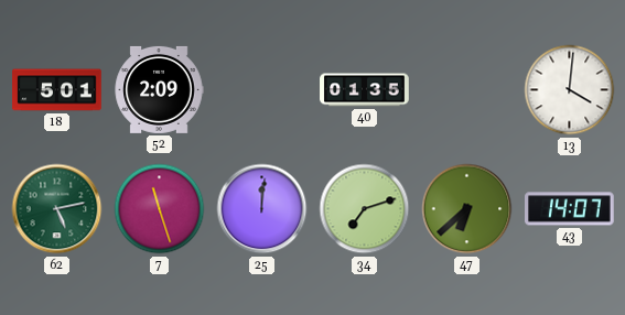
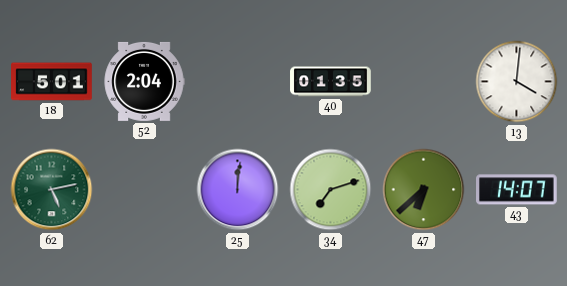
52: 2:09 -> 2:04
7: 11:27 -> none
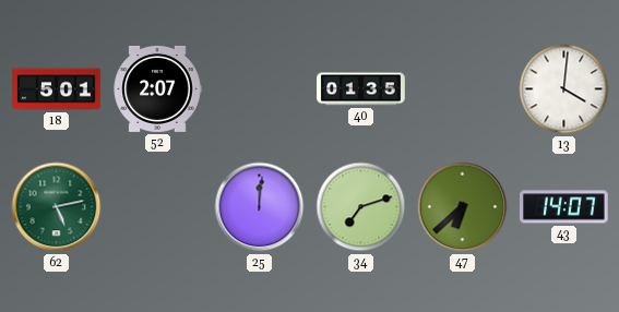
52: 2:04 -> 2:07
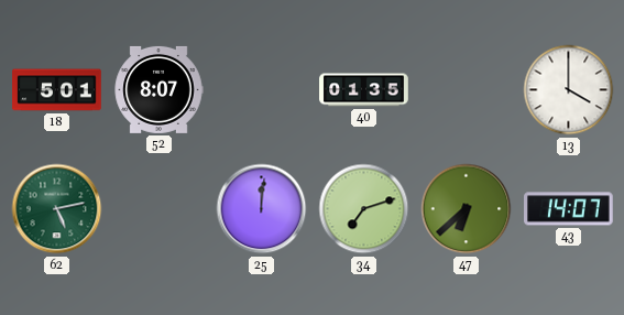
52: 2:07 -> 8:07
13: 4:01 -> 4:00
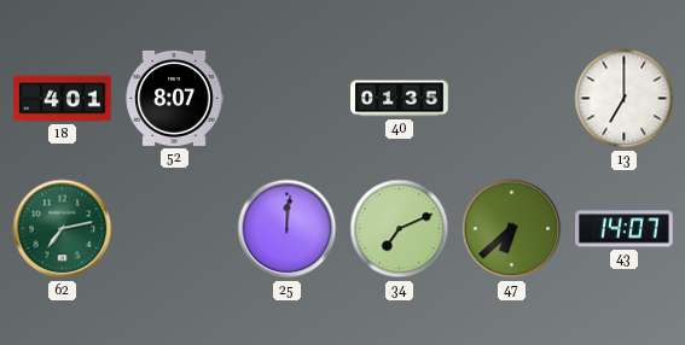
18: 5:01 -> 4:01
13: 4:00 -> 7:00
62: 5:13 -> 7:13
34: 7:12 -> 7:11
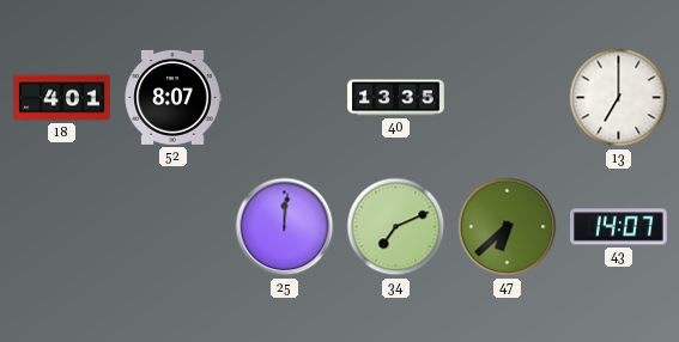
40: 01:35 -> 13:35
62: 7:13 -> none
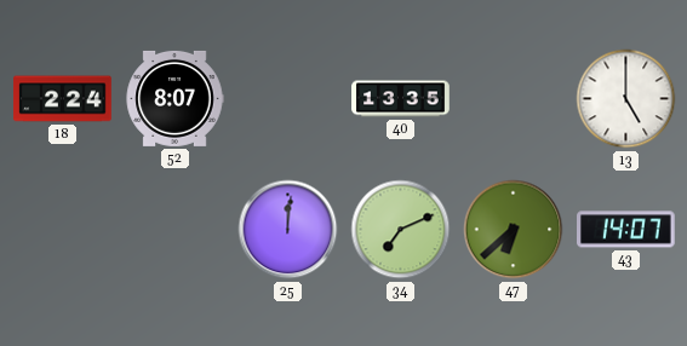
18: 4:01 -> 2:24
13: 7:00 -> 5:00
